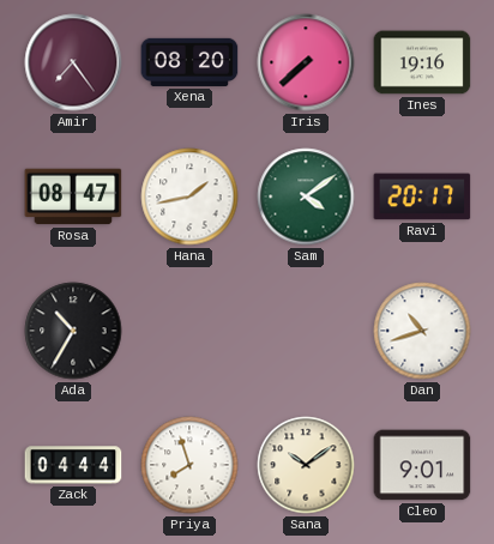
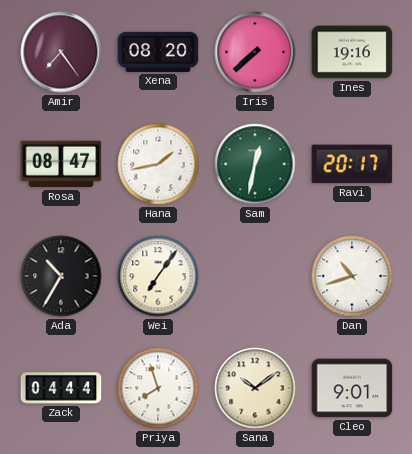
Sam: 4:09 -> 12:32
Wei: none -> 7:06
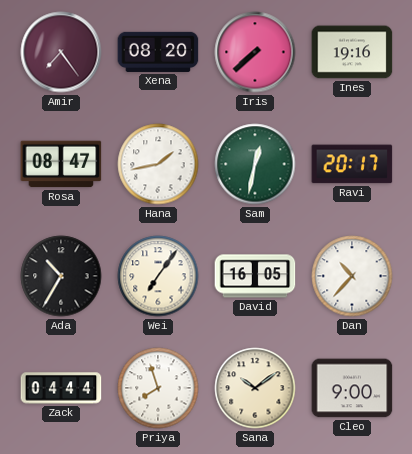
David: none -> 16:05
Dan: 10:42 -> 10:37
Cleo: 9:01 -> 9:00
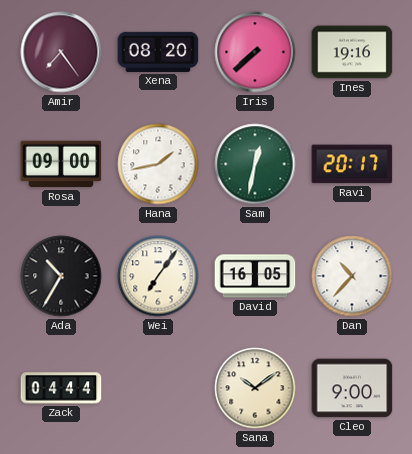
Rosa: 08:47 -> 09:00
Priya: 7:57 -> none
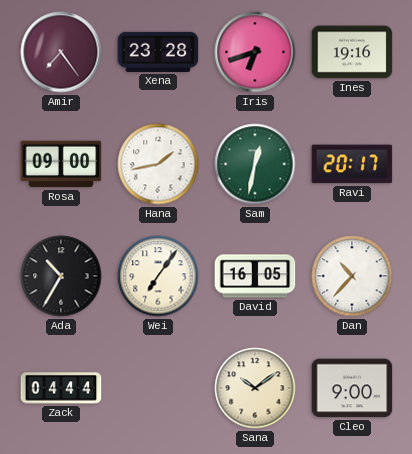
Xena: 08:20 -> 23:28
Iris: 7:38 -> 6:42
